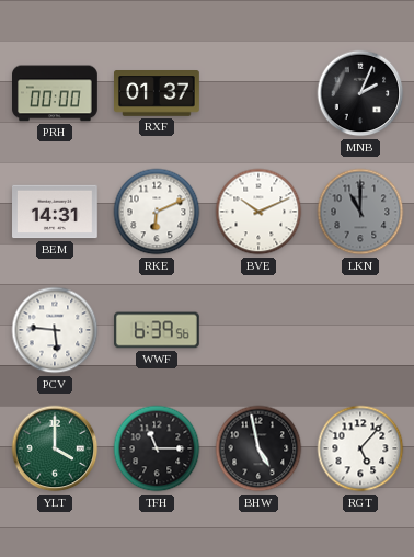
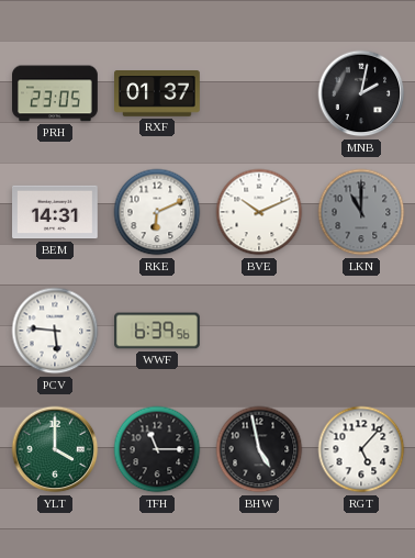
PRH: 00:00 -> 23:05
MNB: 2:04 -> 2:02
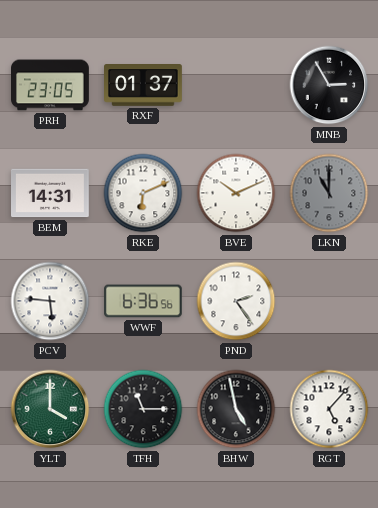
MNB: 2:02 -> 2:55
WWF: 6:39 -> 6:36
PND: none -> 2:24
